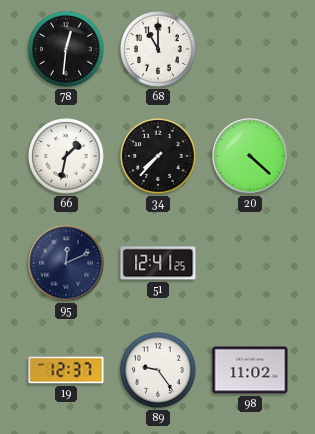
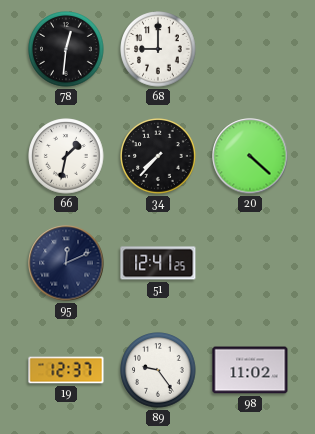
68: 11:00 -> 9:00
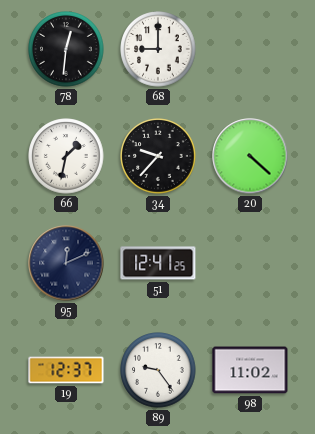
34: 7:37 -> 9:37
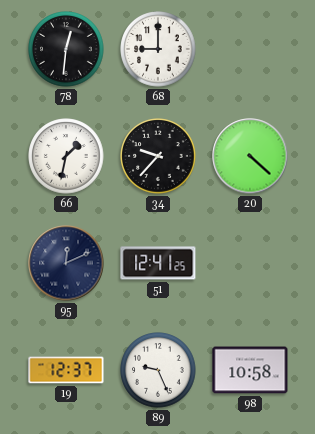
89: 9:24 -> 9:26
98: 11:02 -> 10:58
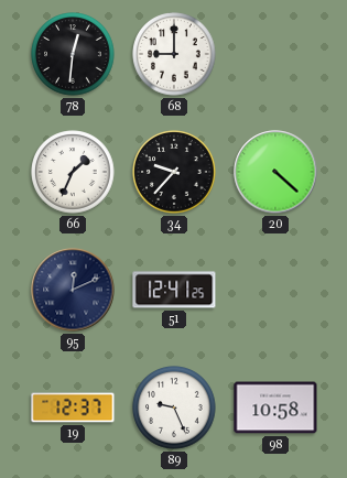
66: 1:32 -> 1:34
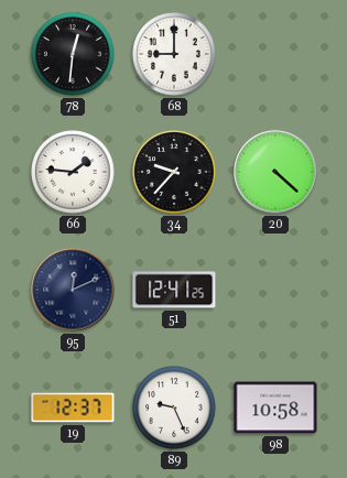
66: 1:34 -> 1:46
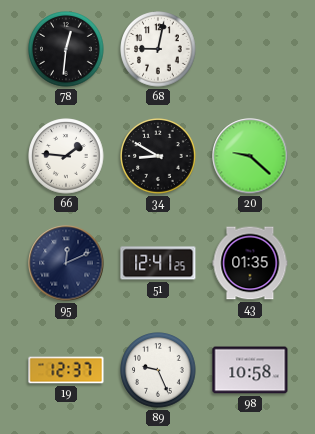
68: 9:00 -> 9:02
34: 9:37 -> 8:50
20: 4:22 -> 9:22
43: none -> 01:35
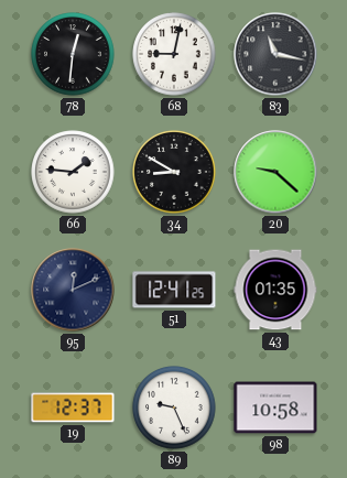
83: none -> 11:17
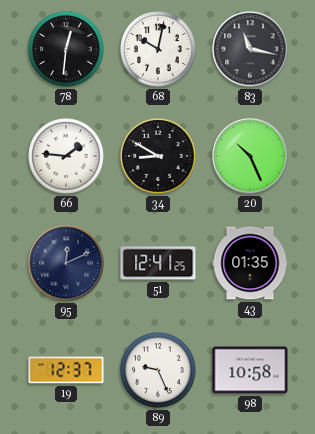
68: 9:02 -> 10:02
20: 9:22 -> 10:26
